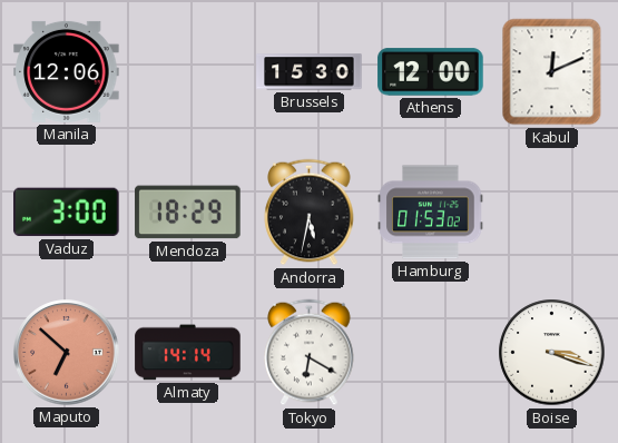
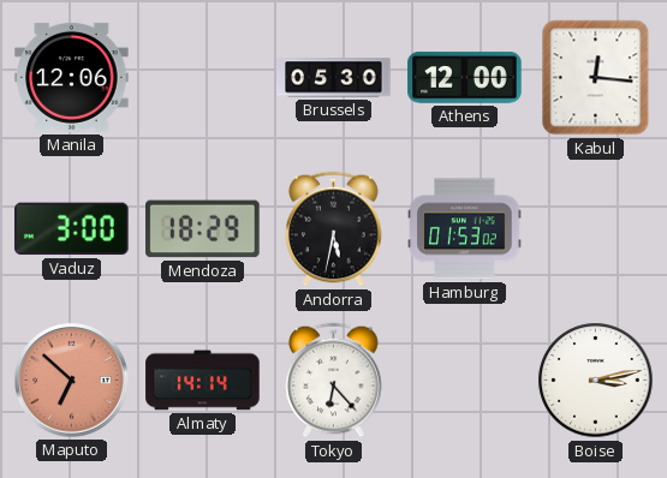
Brussels: 15:30 -> 05:30
Kabul: 12:11 -> 12:16
Tokyo: 6:20 -> 6:23
Boise: 3:18 -> 3:13
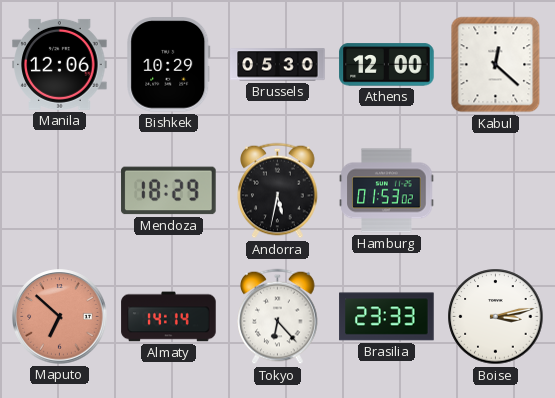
Bishkek: none -> 10:29
Kabul: 12:16 -> 12:22
Vaduz: 3:00 -> none
Brasilia: none -> 23:33
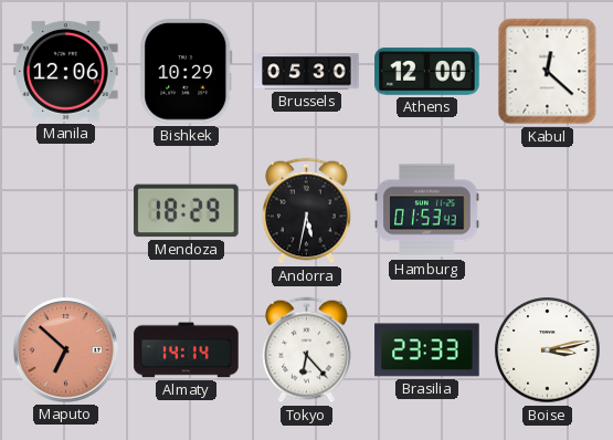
Hamburg: 01:53:02 -> 01:53:43
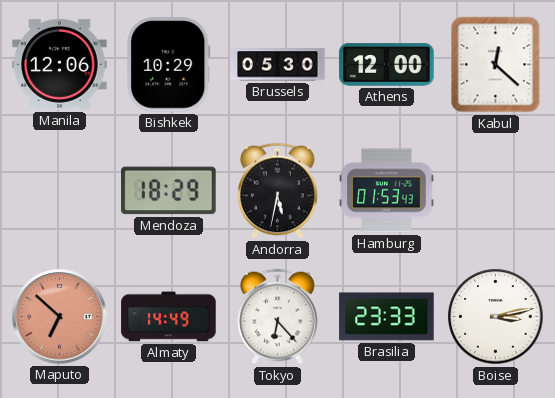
Almaty: 14:14 -> 14:49
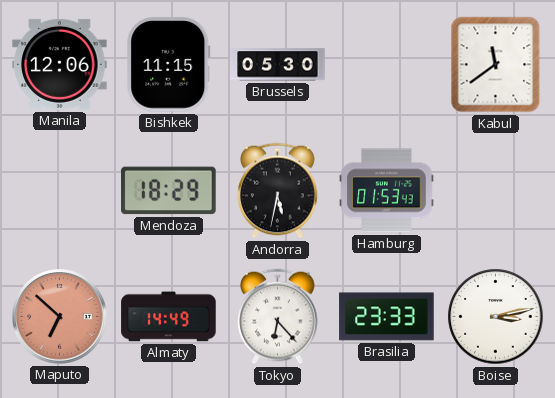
Bishkek: 10:29 -> 11:15
Athens: 12:00 -> none
Kabul: 12:22 -> 11:39
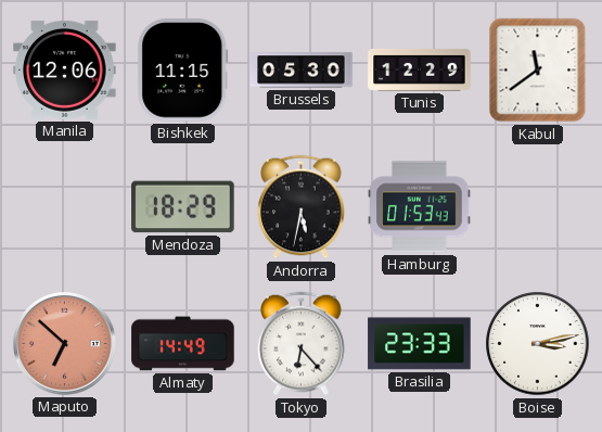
Tunis: none -> 12:29
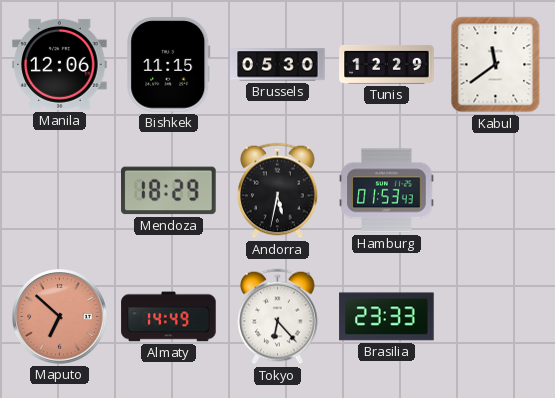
Boise: 3:13 -> none
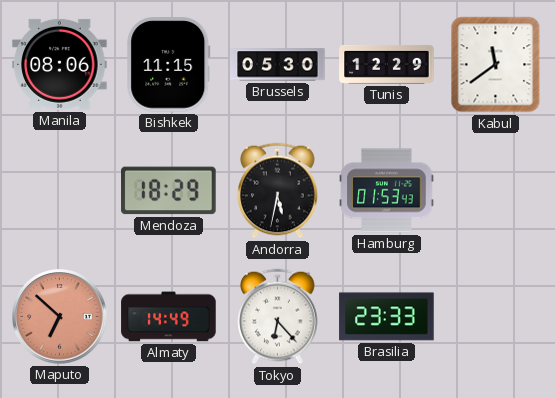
Manila: 12:06 -> 08:06
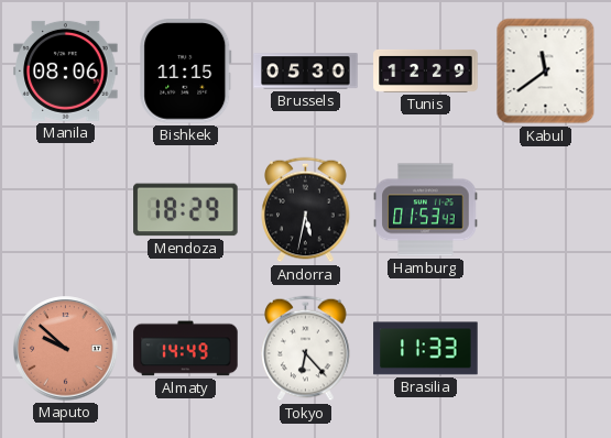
Maputo: 6:52 -> 9:52
Brasilia: 23:33 -> 11:33
